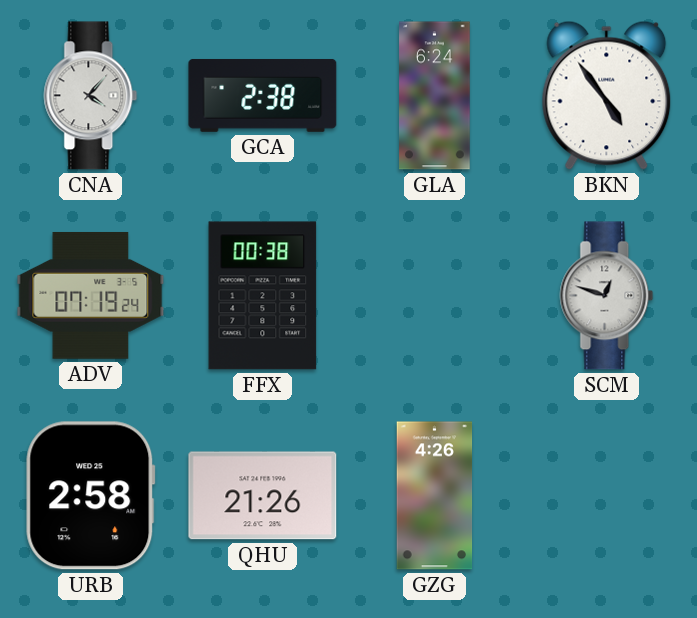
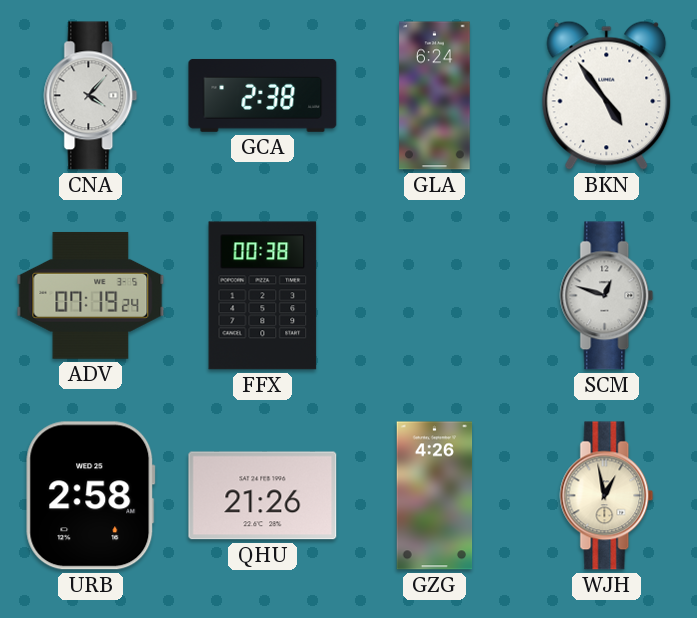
WJH: none -> 12:58
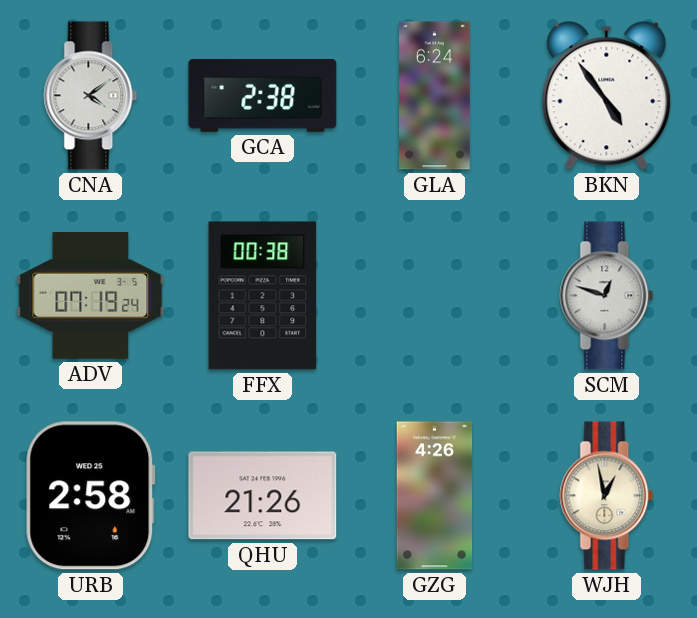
CNA: 4:07 -> 4:09
